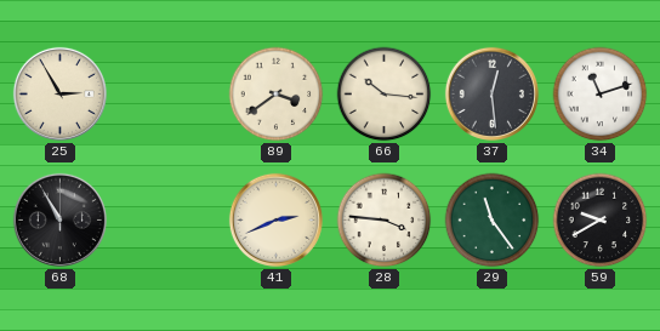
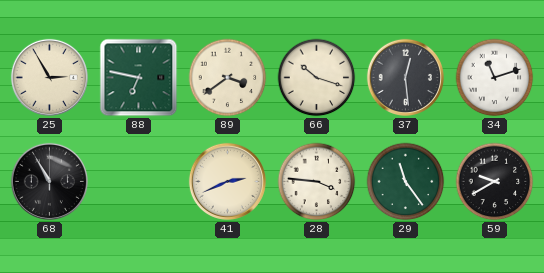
88: none -> 6:47
66: 10:16 -> 10:18
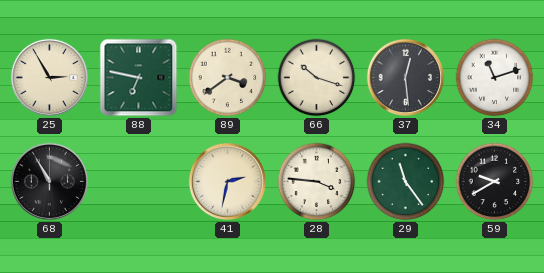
41: 2:41 -> 2:32
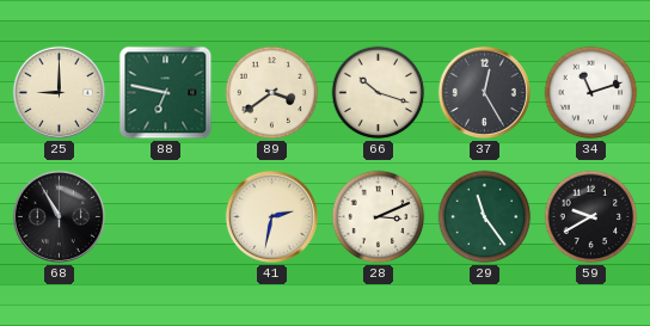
25: 2:55 -> 9:00
37: 12:29 -> 12:25
28: 3:46 -> 3:11
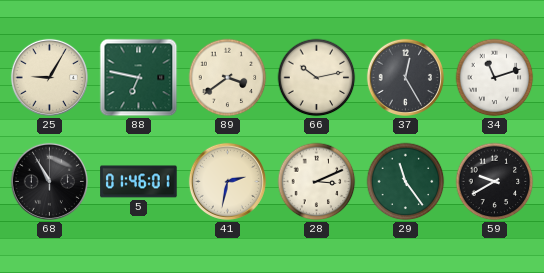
25: 9:00 -> 9:05
66: 10:18 -> 10:13
5: none -> 01:46
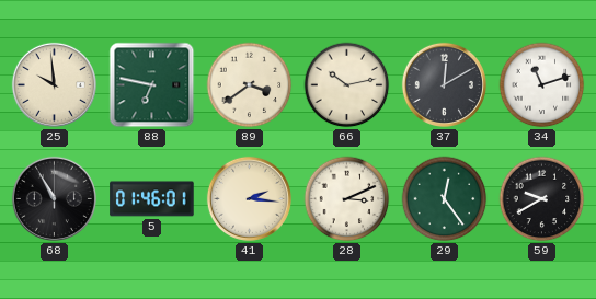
25: 9:05 -> 9:59
37: 12:25 -> 12:10
41: 2:32 -> 2:16
29: 11:24 -> 12:24
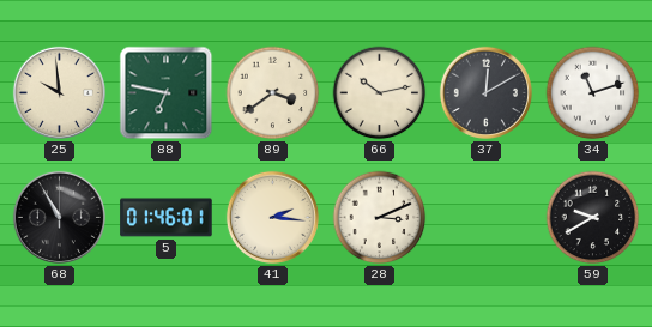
29: 12:24 -> none
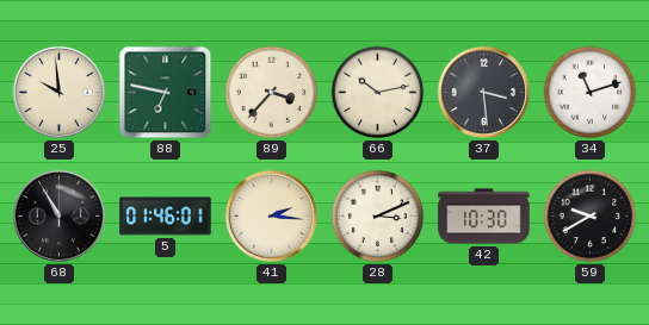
89: 3:39 -> 3:37
37: 12:10 -> 3:29
42: none -> 10:30
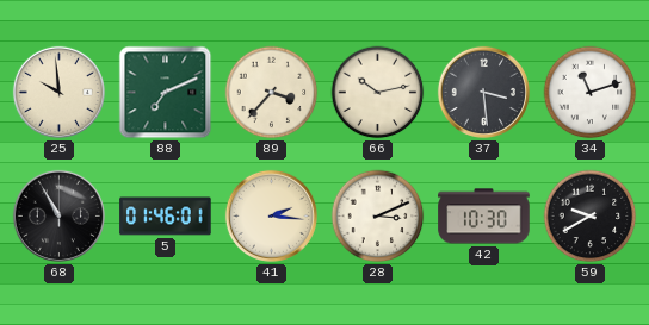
88: 6:47 -> 7:11
